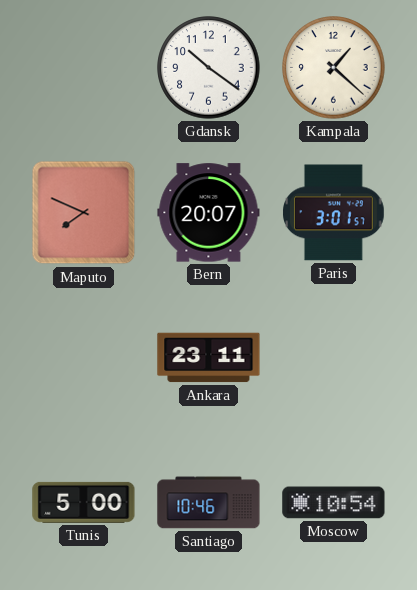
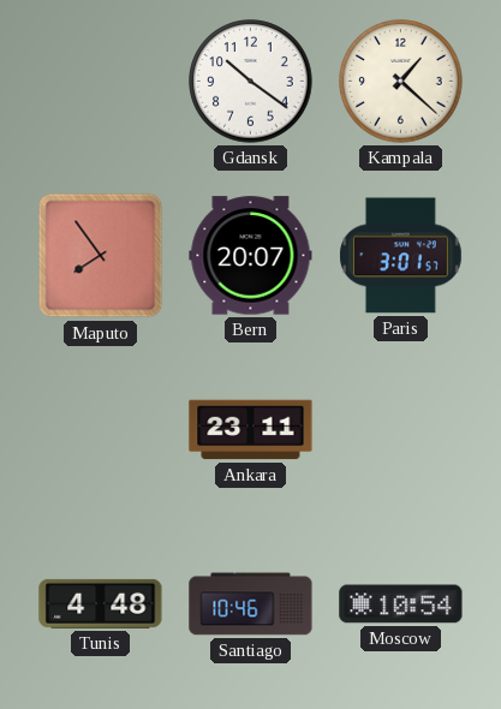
Maputo: 7:49 -> 7:54
Tunis: 5:00 -> 4:48
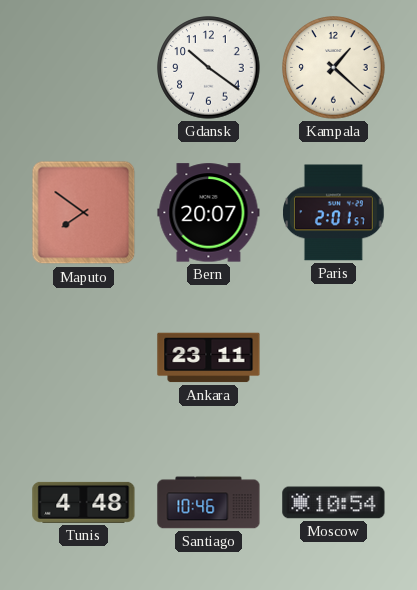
Maputo: 7:54 -> 7:51
Paris: 3:01 -> 2:01
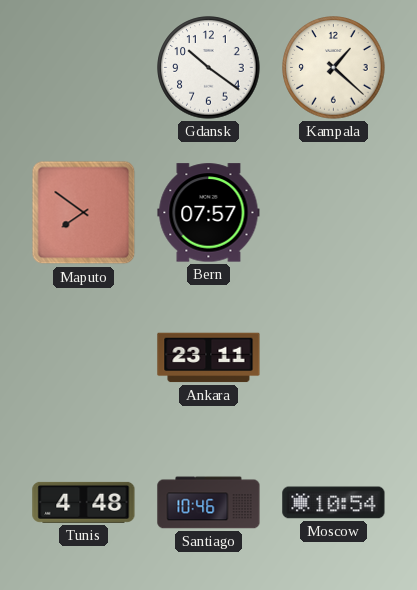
Bern: 20:07 -> 07:57
Paris: 2:01 -> none
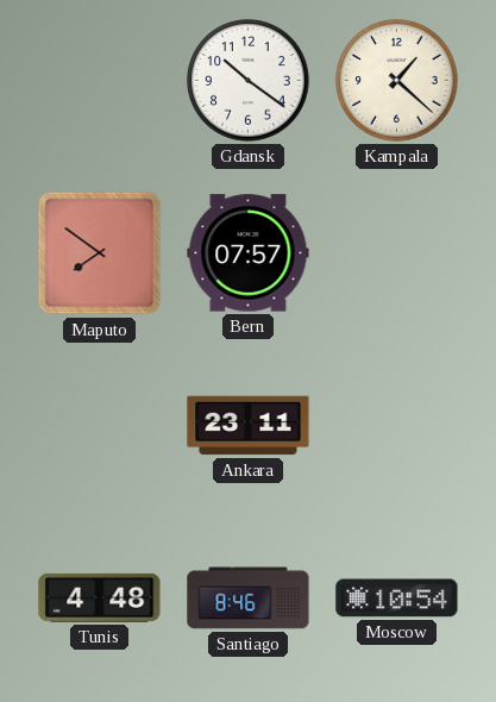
Santiago: 10:46 -> 8:46
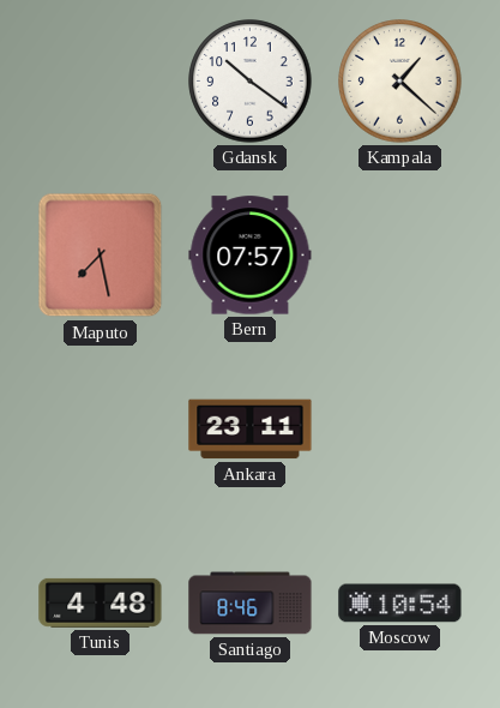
Maputo: 7:51 -> 7:28
